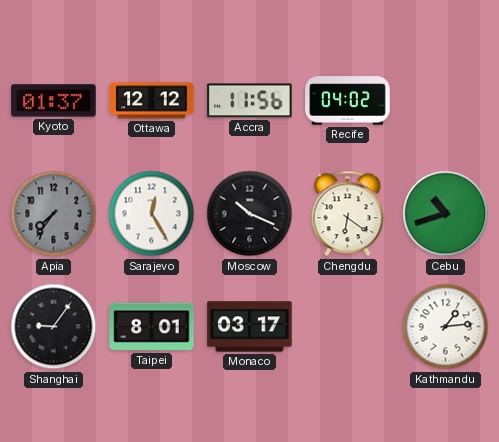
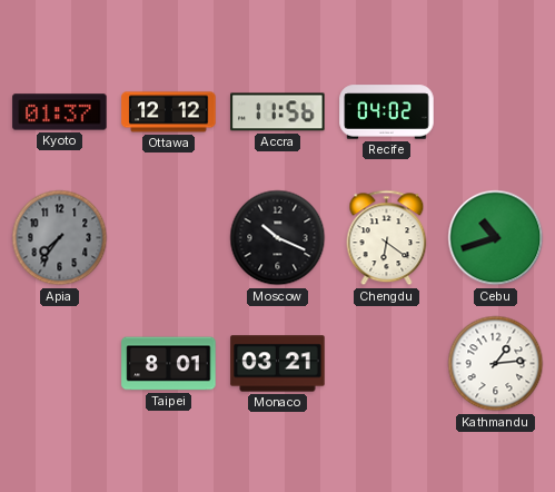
Sarajevo: 12:25 -> none
Shanghai: 9:06 -> none
Monaco: 03:17 -> 03:21
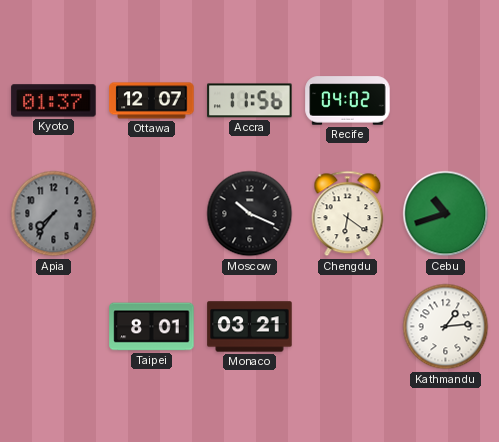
Ottawa: 12:12 -> 12:07
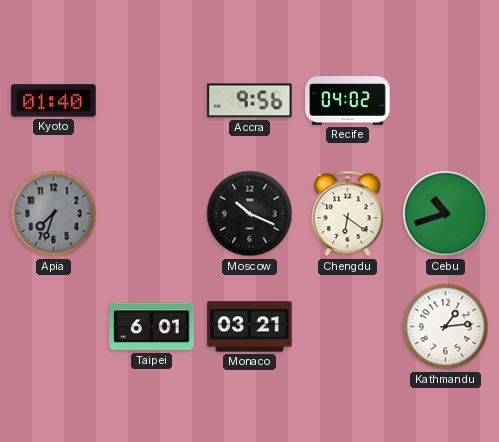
Kyoto: 01:37 -> 01:40
Ottawa: 12:07 -> none
Accra: 11:56 -> 9:56
Apia: 7:36 -> 7:33
Taipei: 8:01 -> 6:01
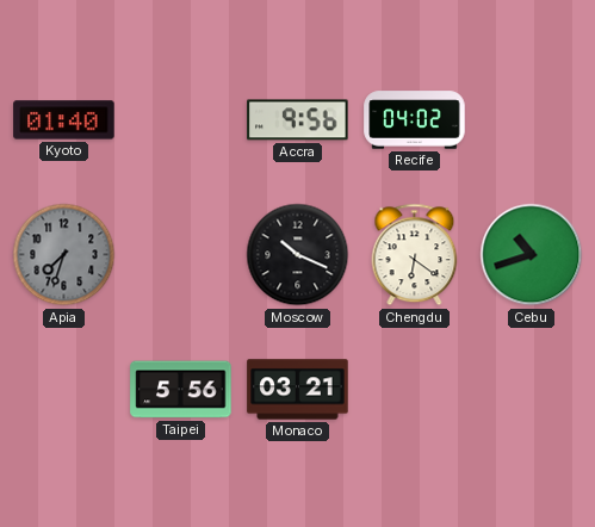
Taipei: 6:01 -> 5:56
Kathmandu: 1:14 -> none
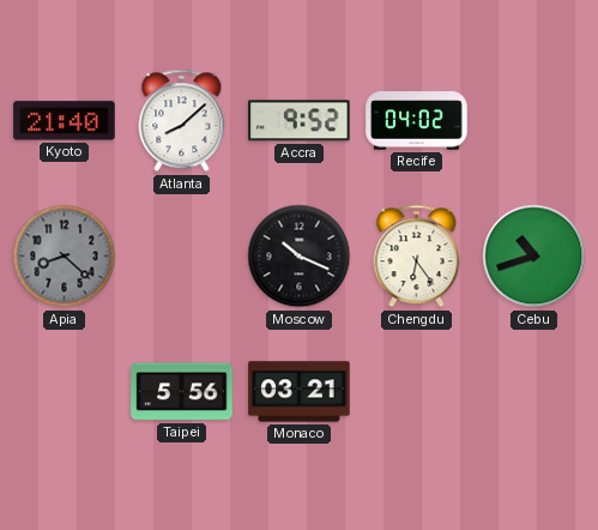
Kyoto: 01:40 -> 21:40
Atlanta: none -> 8:08
Accra: 9:56 -> 9:52
Apia: 7:33 -> 8:22
Chengdu: 6:21 -> 6:24
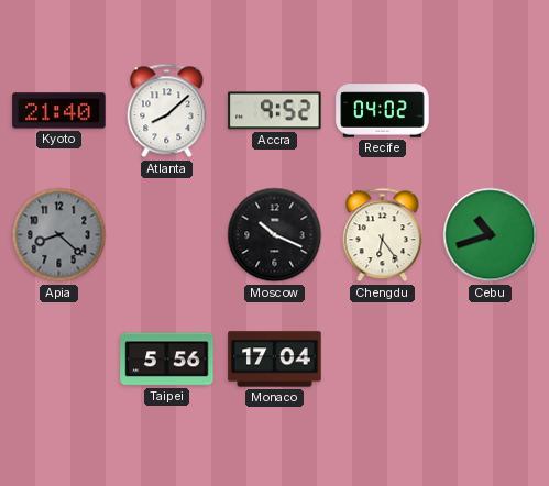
Monaco: 03:21 -> 17:04
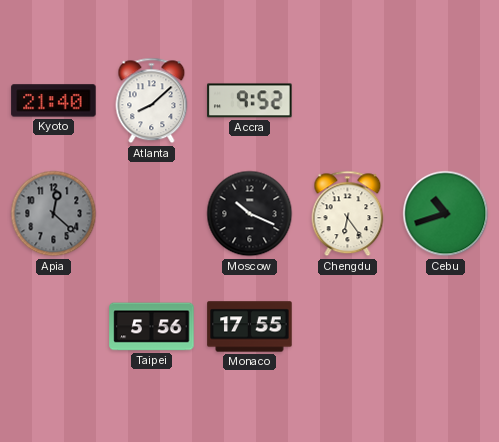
Recife: 04:02 -> none
Apia: 8:22 -> 12:22
Monaco: 17:04 -> 17:55
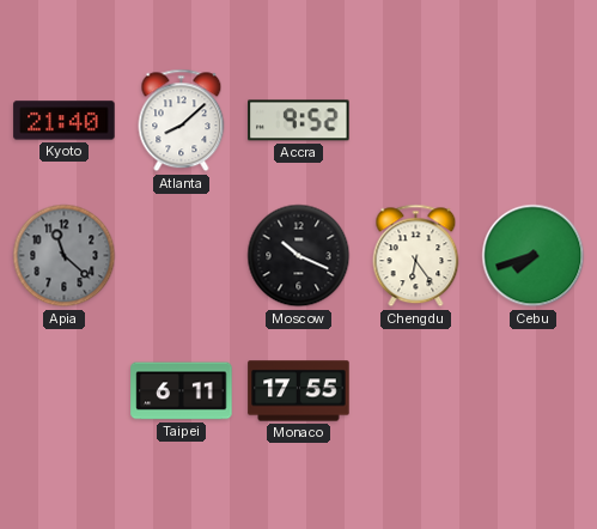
Apia: 12:22 -> 11:22
Cebu: 10:42 -> 7:42
Taipei: 5:56 -> 6:11
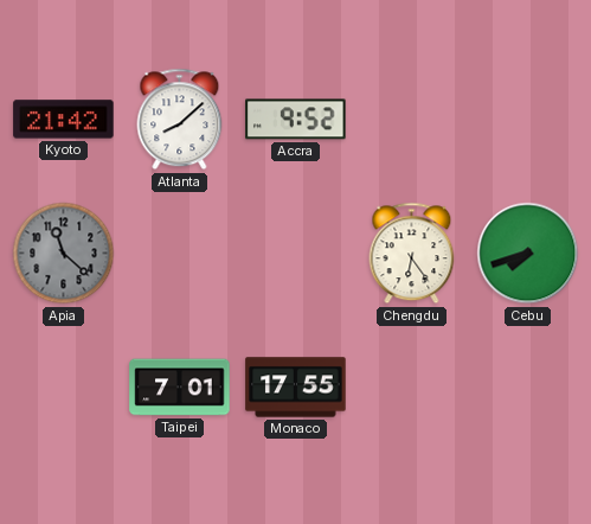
Kyoto: 21:40 -> 21:42
Moscow: 10:19 -> none
Taipei: 6:11 -> 7:01
